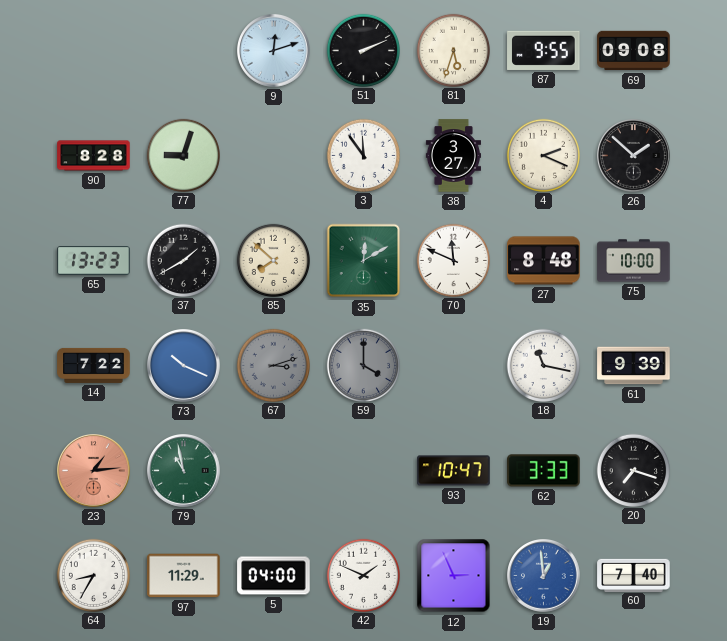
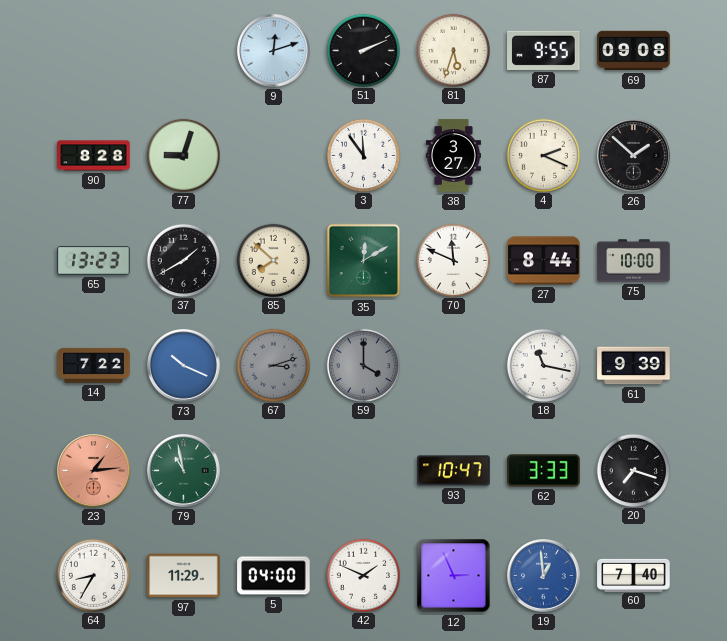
27: 8:48 -> 8:44
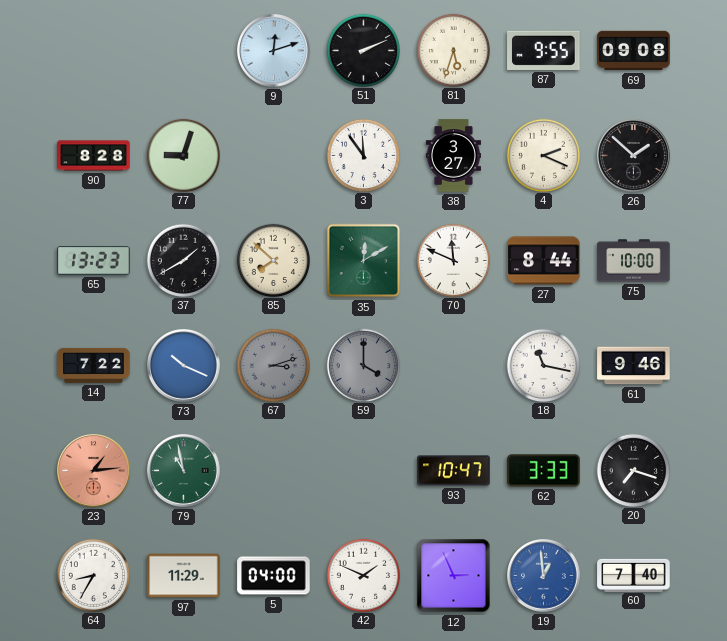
61: 9:39 -> 9:46
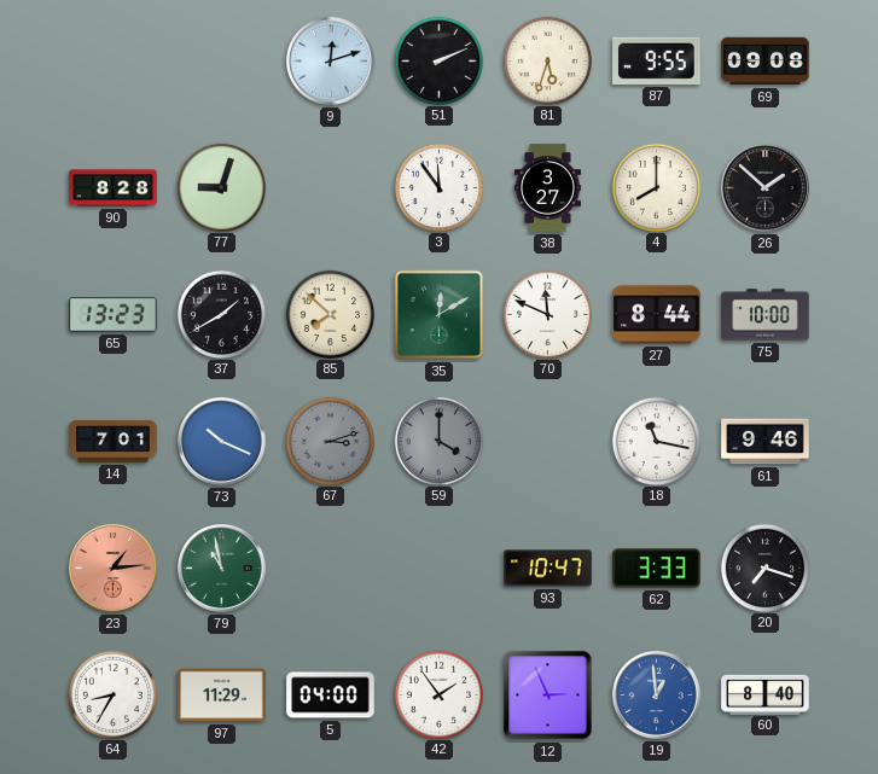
4: 2:19 -> 8:00
14: 7:22 -> 7:01
42: 1:49 -> 1:54
60: 7:40 -> 8:40
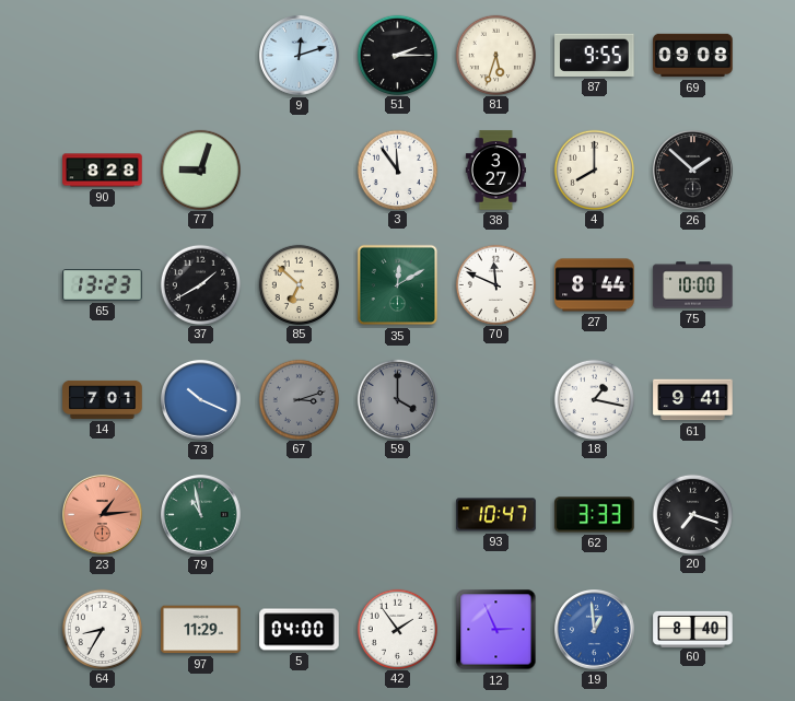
51: 2:11 -> 2:15
85: 7:52 -> 6:52
18: 11:17 -> 1:17
61: 9:46 -> 9:41
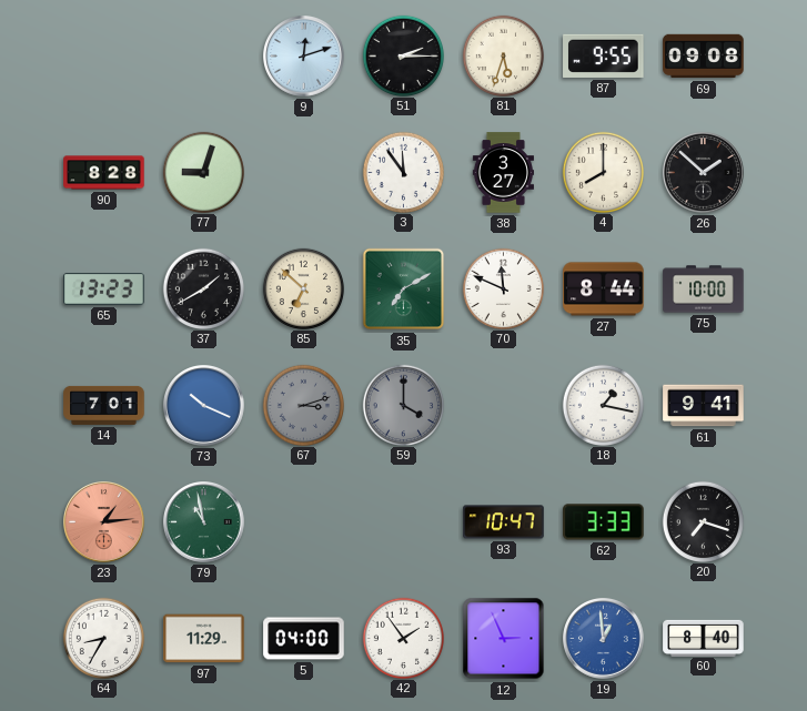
35: 12:10 -> 7:10
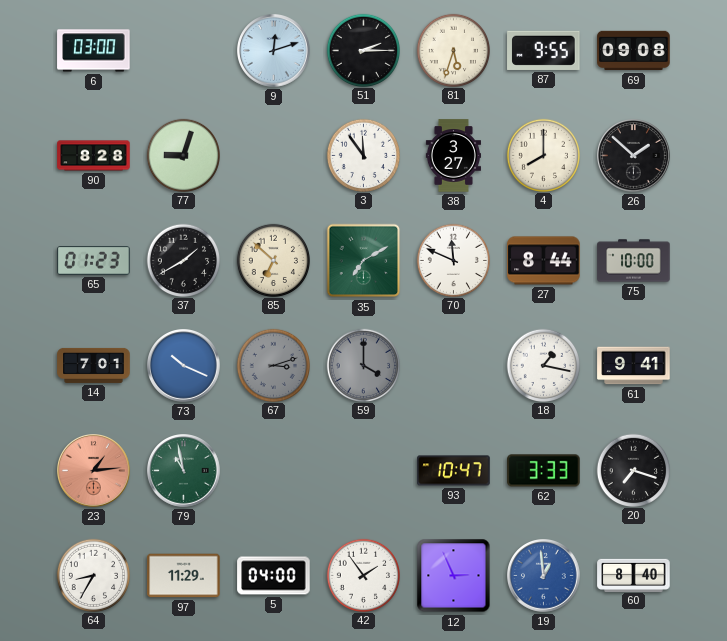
6: none -> 03:00
65: 13:23 -> 01:23
